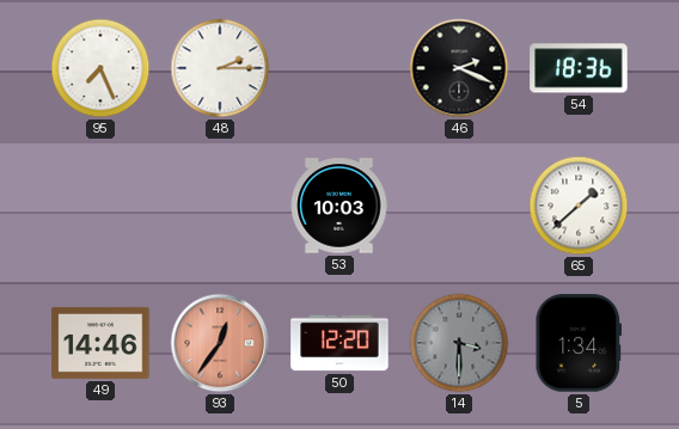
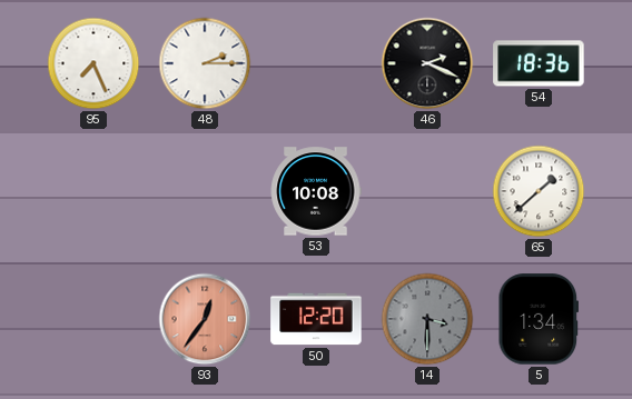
53: 10:03 -> 10:08
49: 14:46 -> none
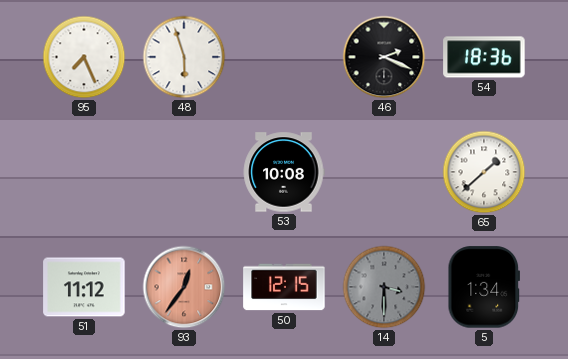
48: 2:15 -> 5:57
51: none -> 11:12
50: 12:20 -> 12:15
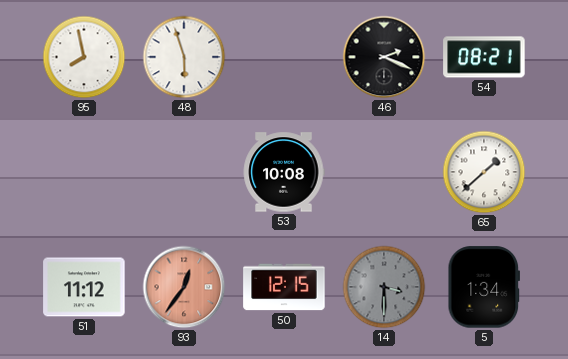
95: 7:26 -> 7:58
54: 18:36 -> 08:21
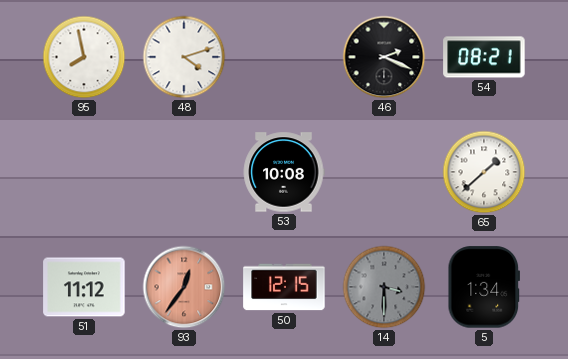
48: 5:57 -> 4:12
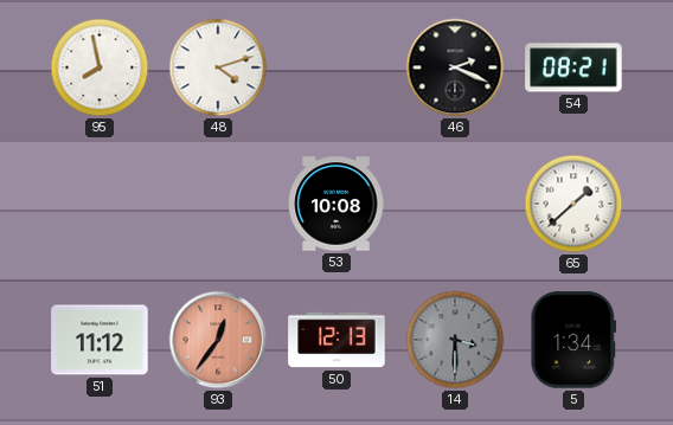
50: 12:15 -> 12:13
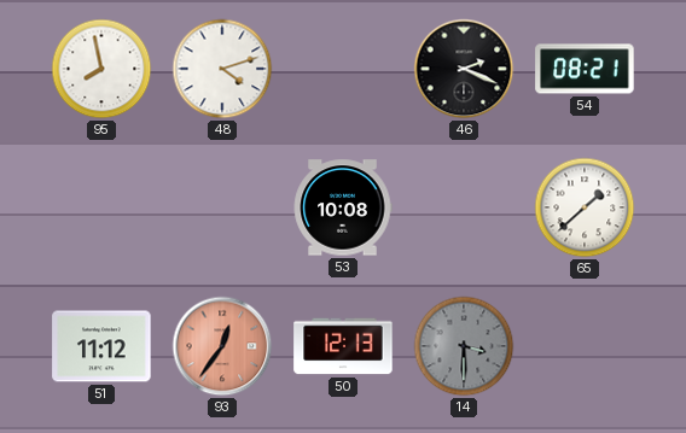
5: 1:34 -> none
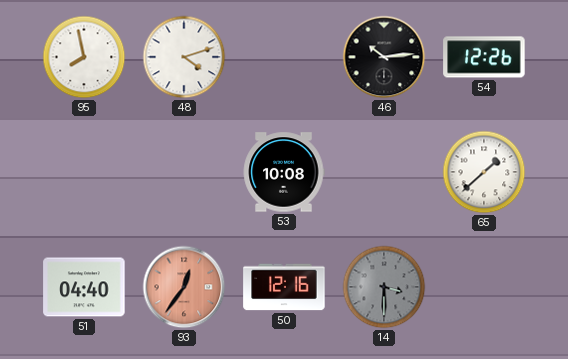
46: 2:19 -> 10:14
54: 08:21 -> 12:26
51: 11:12 -> 04:40
50: 12:13 -> 12:16
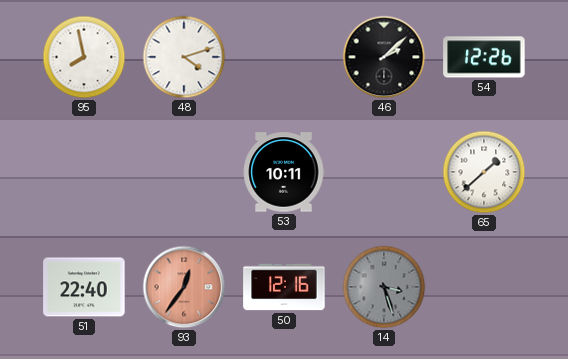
46: 10:14 -> 2:08
53: 10:08 -> 10:11
51: 04:40 -> 22:40
14: 3:30 -> 3:27
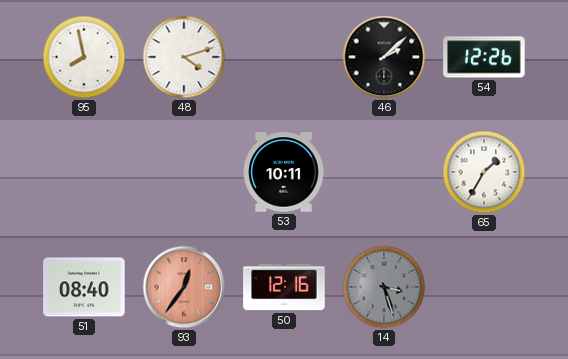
65: 1:38 -> 1:35
51: 22:40 -> 08:40
